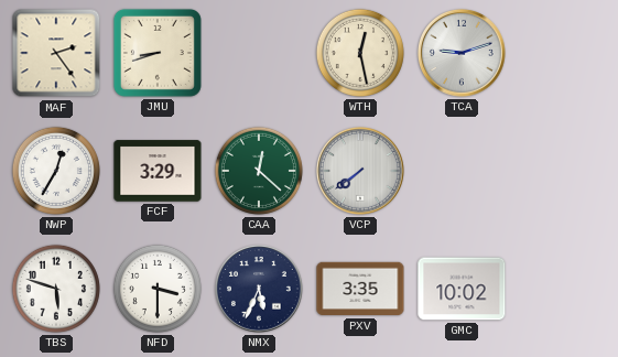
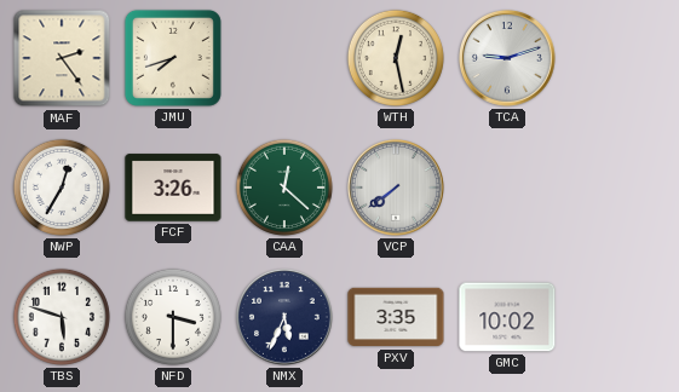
JMU: 8:42 -> 7:42
FCF: 3:29 -> 3:26
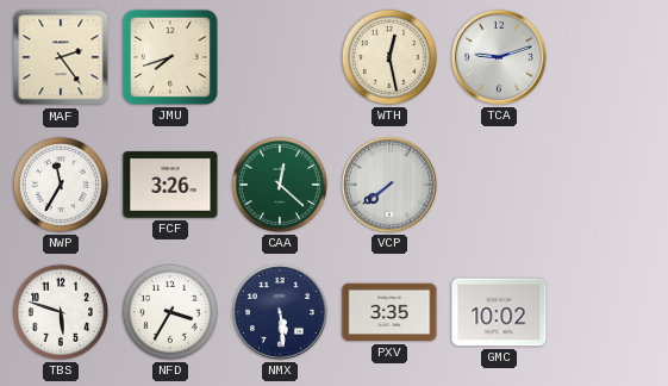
NWP: 12:35 -> 11:35
NFD: 3:30 -> 3:35
NMX: 5:34 -> 5:29
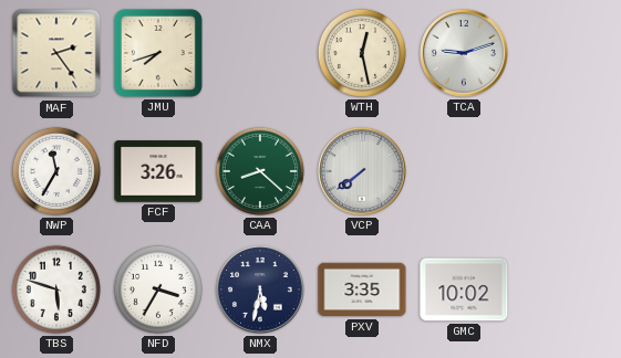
CAA: 12:22 -> 8:22
NMX: 5:29 -> 5:32
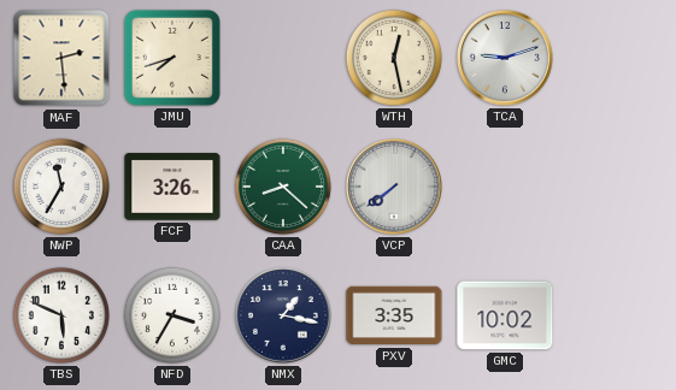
MAF: 2:24 -> 2:29
TBS: 5:48 -> 5:49
NMX: 5:32 -> 1:17
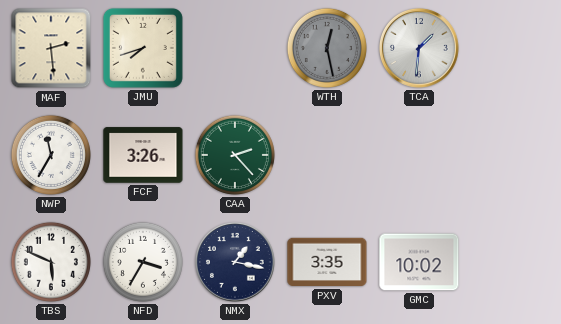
WTH dial: cream -> grey
TCA: 9:12 -> 1:31
CAA: 8:22 -> 2:23
VCP: 7:39 -> none
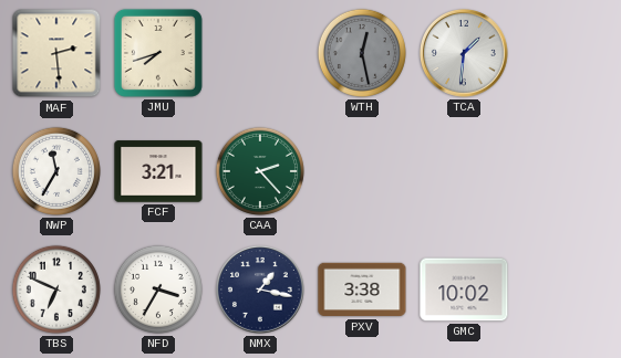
FCF: 3:26 -> 3:21
TBS: 5:49 -> 6:49
PXV: 3:35 -> 3:38
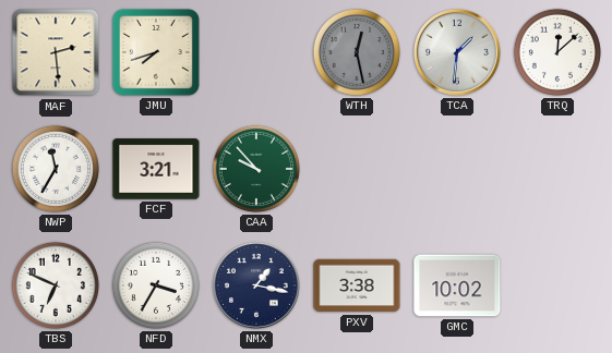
TRQ: none -> 12:08
CAA: 2:23 -> 9:53
